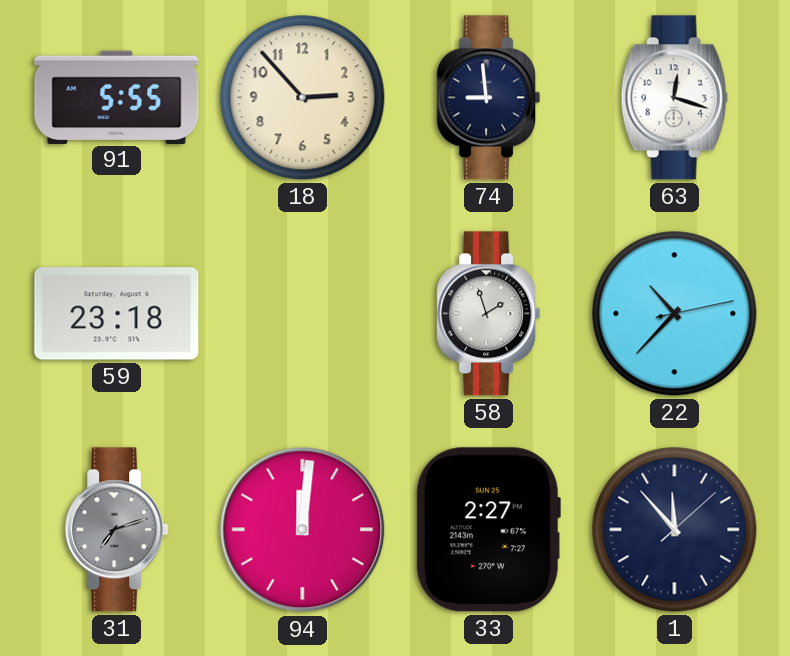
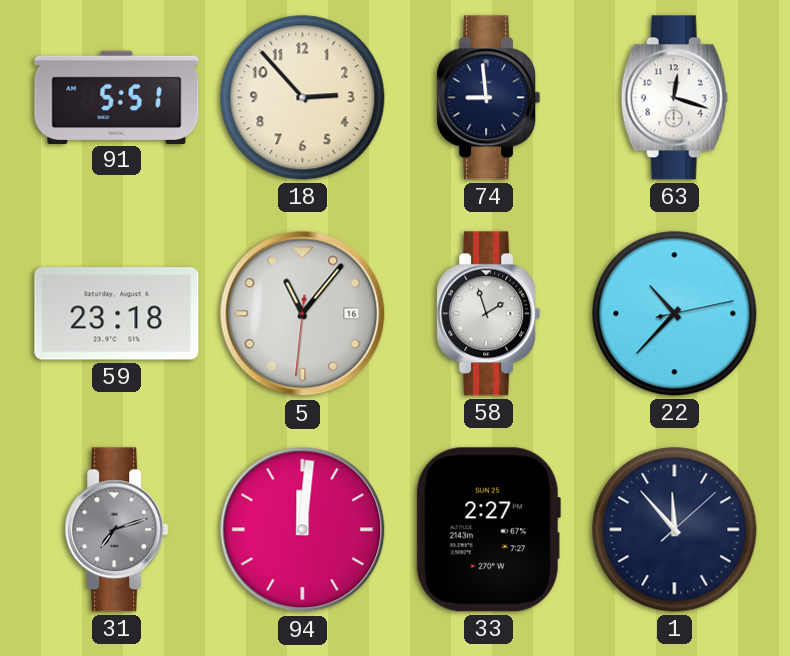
91: 5:55 -> 5:51
5: none -> 11:06
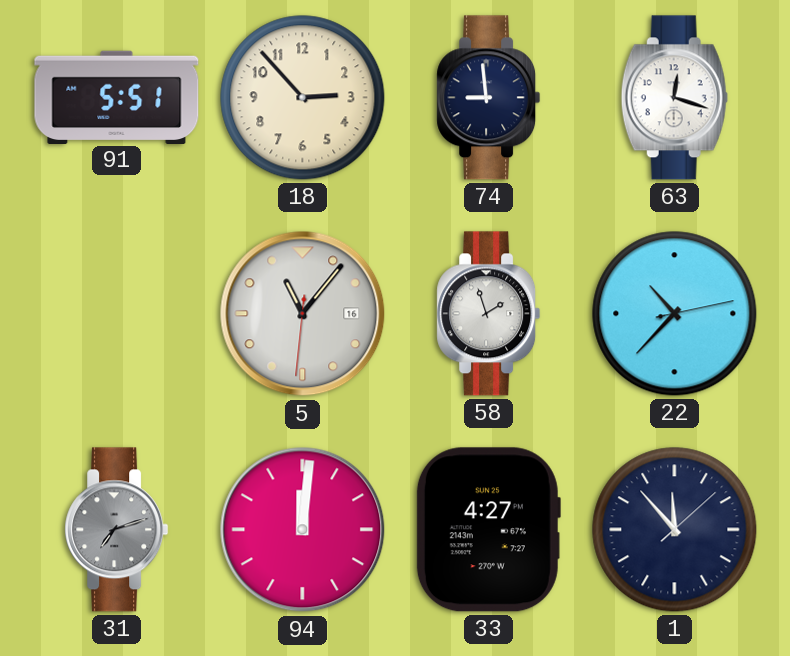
59: 23:18 -> none
33: 2:27 -> 4:27
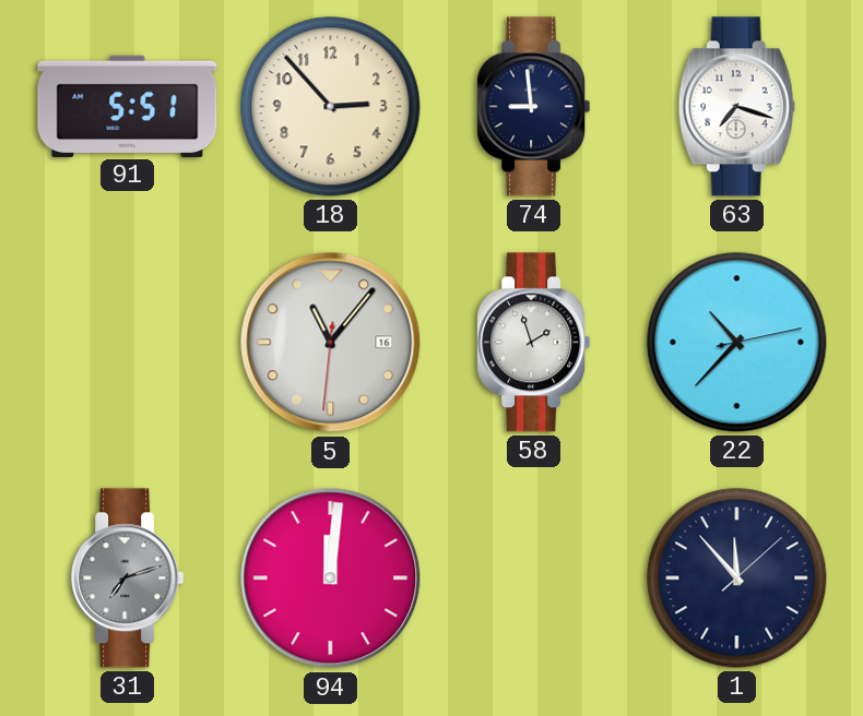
63: 12:18 -> 7:18
33: 4:27 -> none
